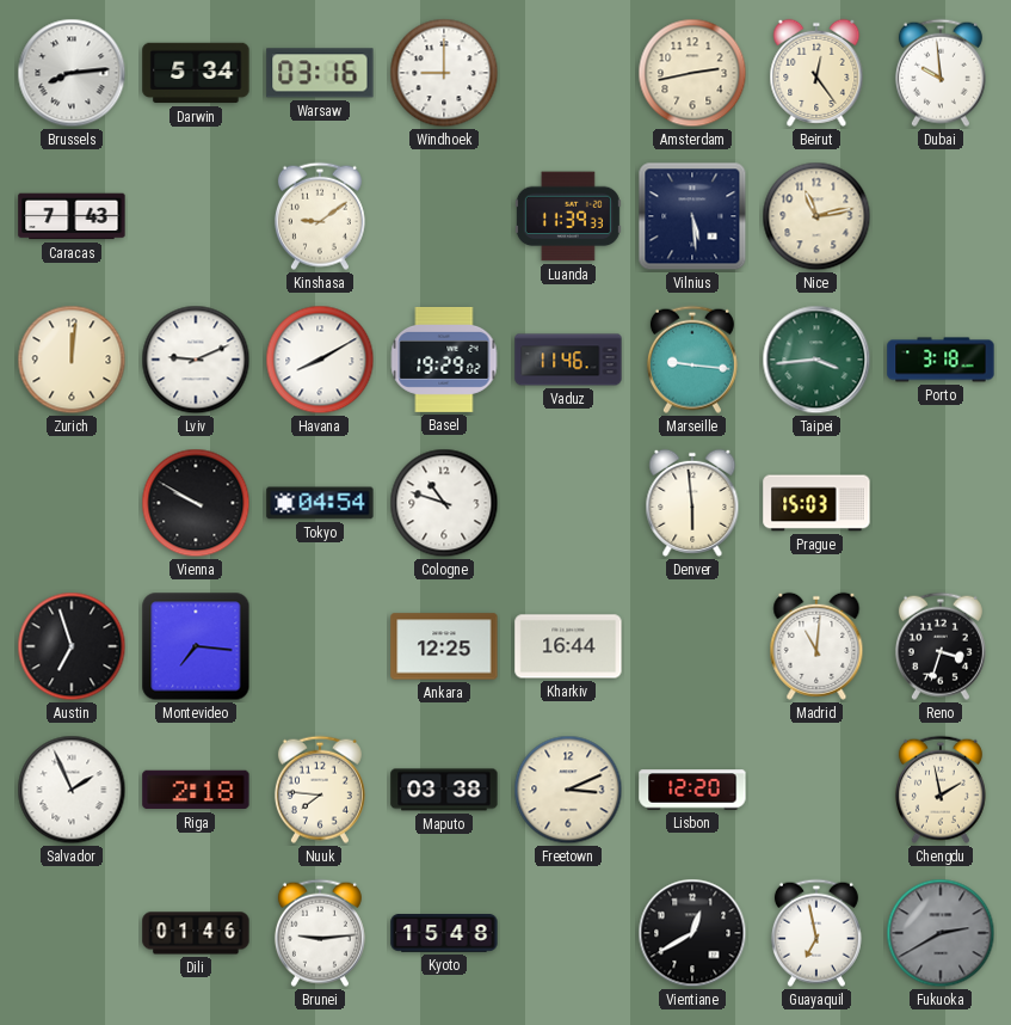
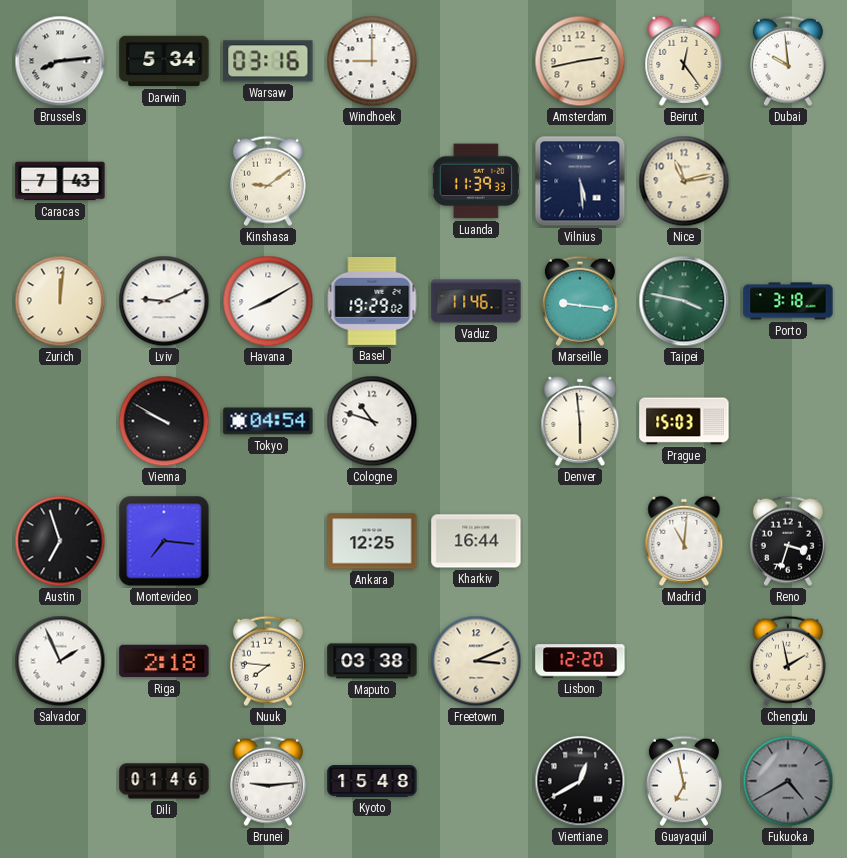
Taipei: 3:44 -> 3:47
Fukuoka: 2:40 -> 4:40
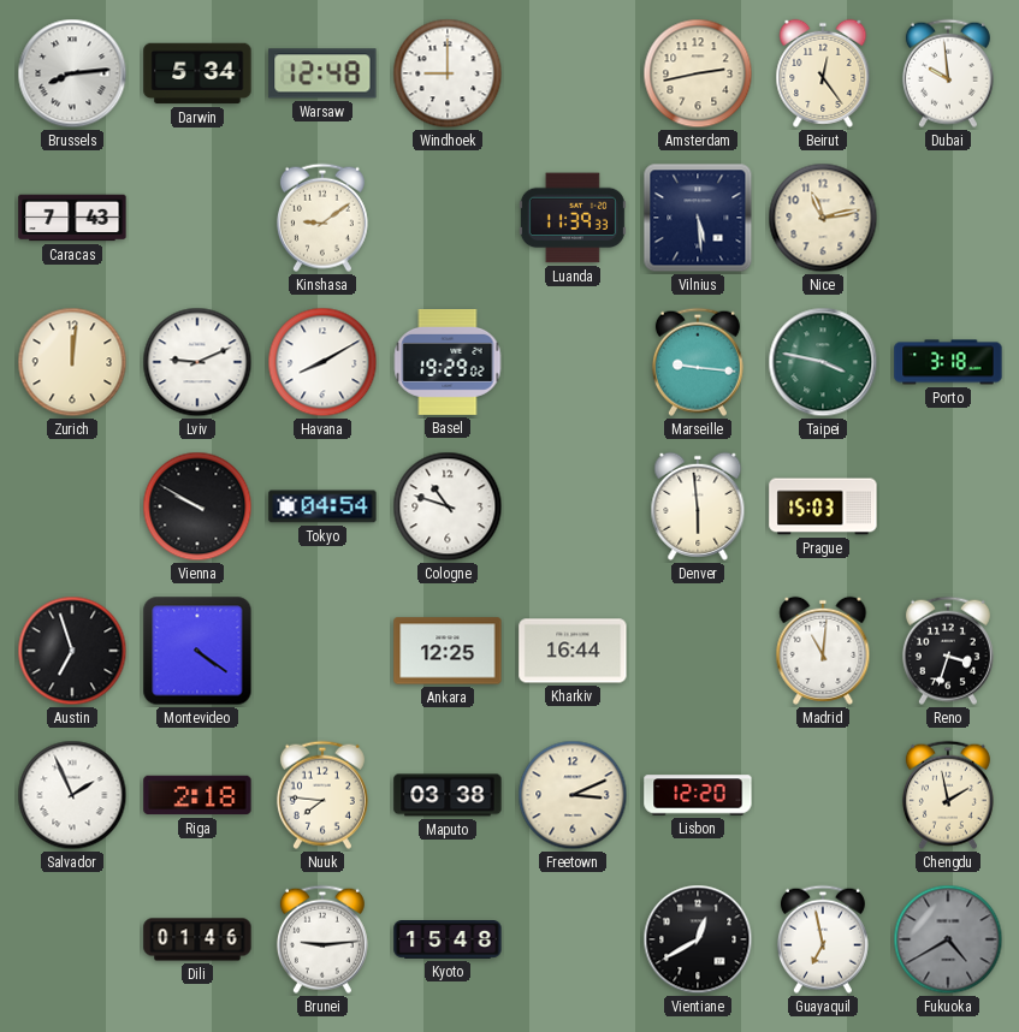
Warsaw: 03:16 -> 12:48
Vaduz: 11:46 -> none
Montevideo: 7:16 -> 4:21
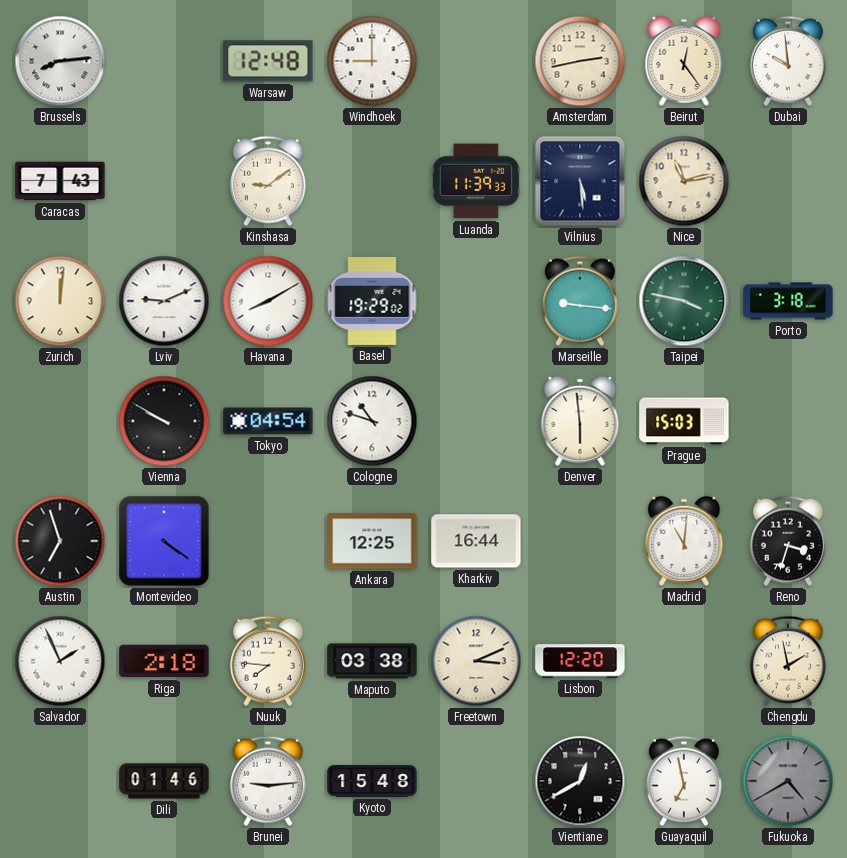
Darwin: 5:34 -> none
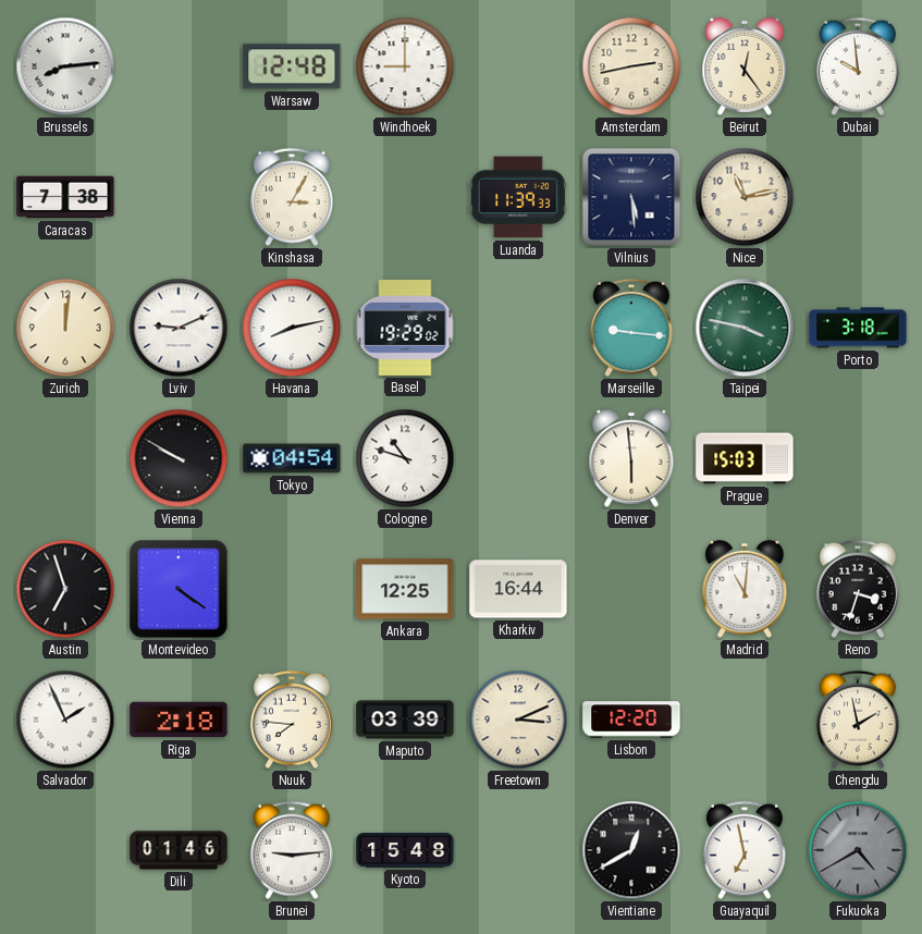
Caracas: 7:43 -> 7:38
Kinshasa: 9:09 -> 3:05
Havana: 8:10 -> 8:13
Maputo: 03:38 -> 03:39
